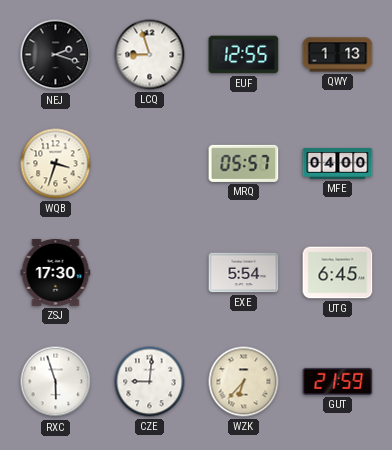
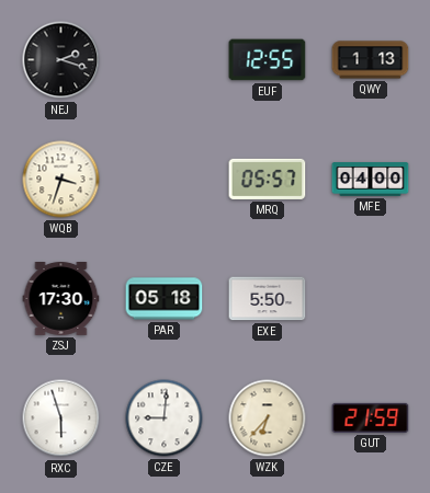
LCQ: 8:57 -> none
PAR: none -> 05:18
EXE: 5:54 -> 5:50
UTG: 6:45 -> none
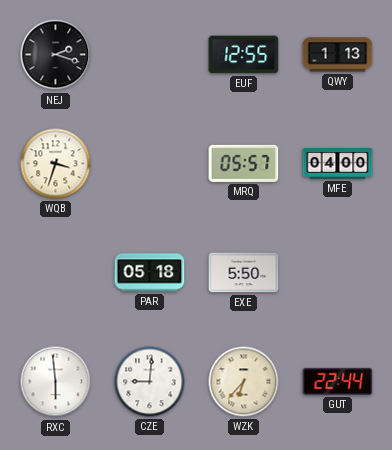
ZSJ: 17:30 -> none
RXC: 5:57 -> 5:59
GUT: 21:59 -> 22:44
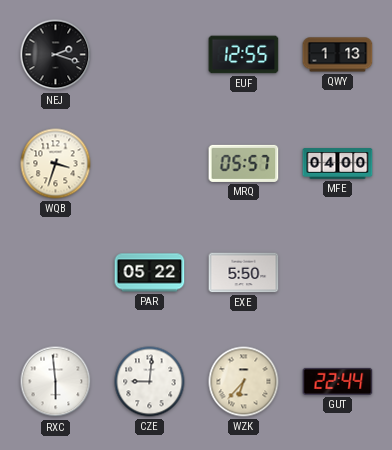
PAR: 05:18 -> 05:22
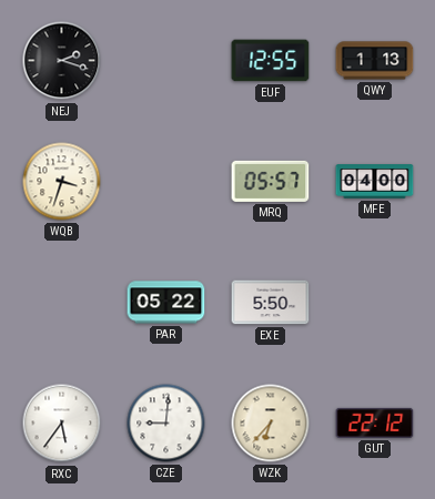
RXC: 5:59 -> 5:36
GUT: 22:44 -> 22:12
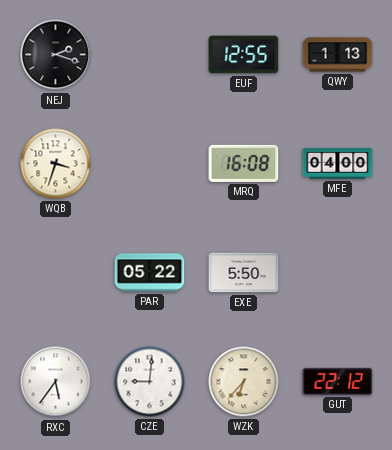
MRQ: 05:57 -> 16:08
